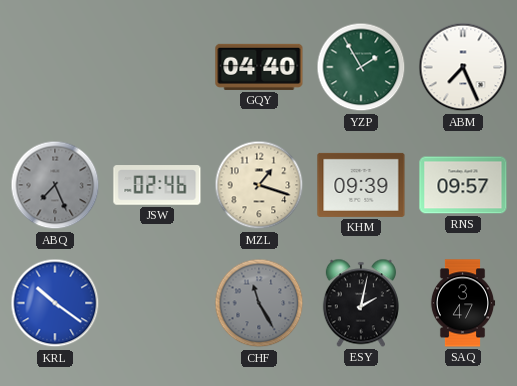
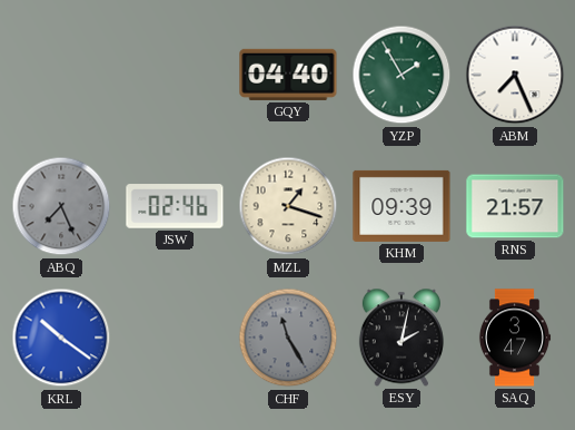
RNS: 09:57 -> 21:57
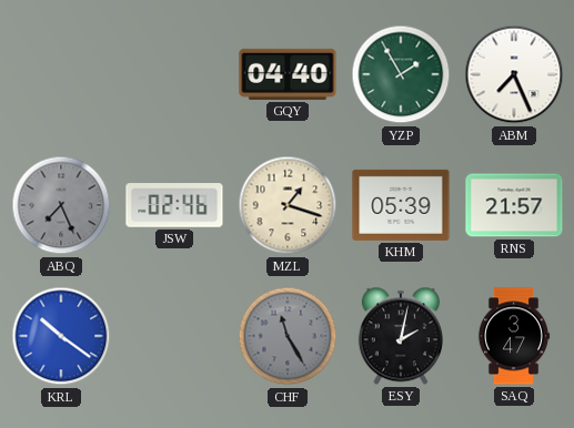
KHM: 09:39 -> 05:39
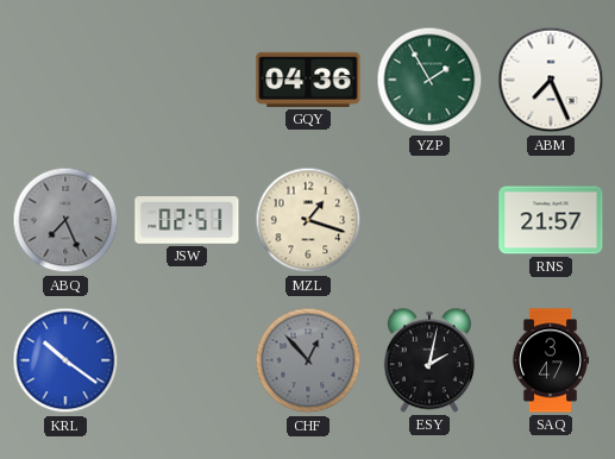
GQY: 04:40 -> 04:36
JSW: 02:46 -> 02:51
KHM: 05:39 -> none
CHF: 11:25 -> 12:53
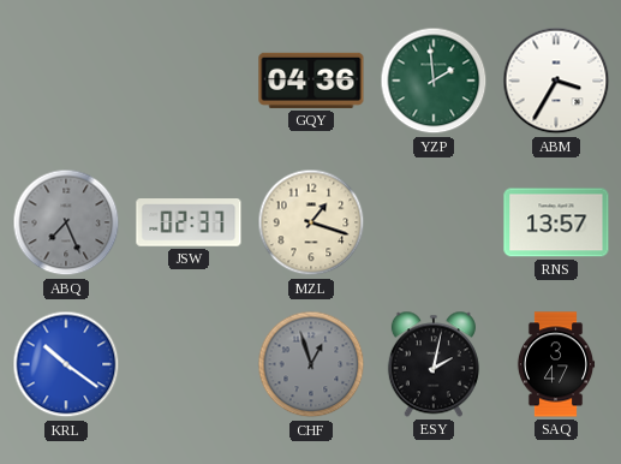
YZP: 1:55 -> 1:59
ABM: 7:26 -> 3:35
JSW: 02:51 -> 02:37
RNS: 21:57 -> 13:57
CHF: 12:53 -> 12:57
